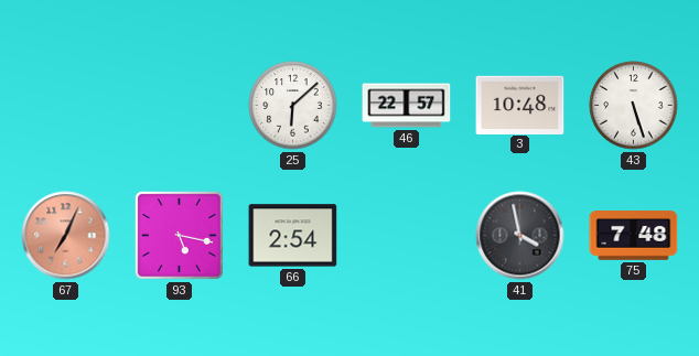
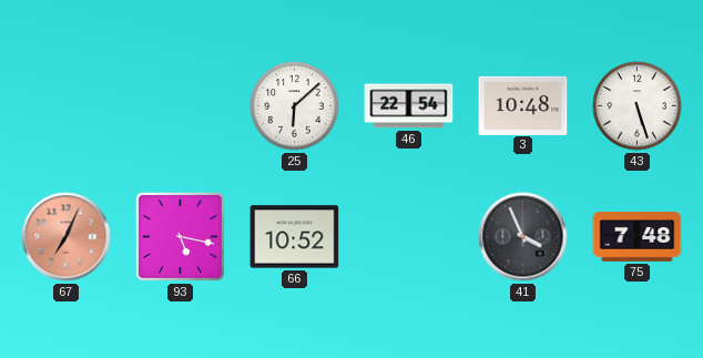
46: 22:57 -> 22:54
66: 2:54 -> 10:52
41: 3:58 -> 3:56
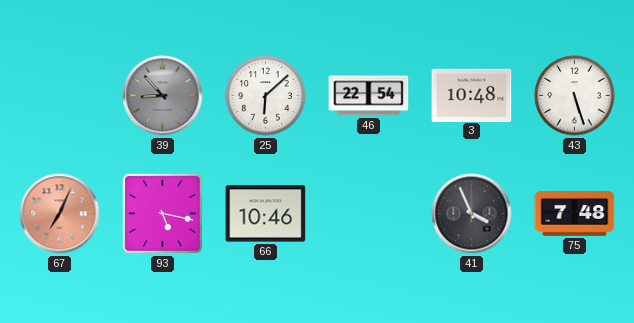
39: none -> 8:53
66: 10:52 -> 10:46
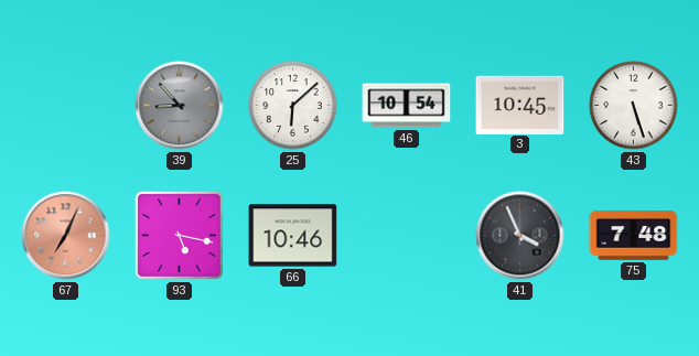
46: 22:54 -> 10:54
3: 10:48 -> 10:45
